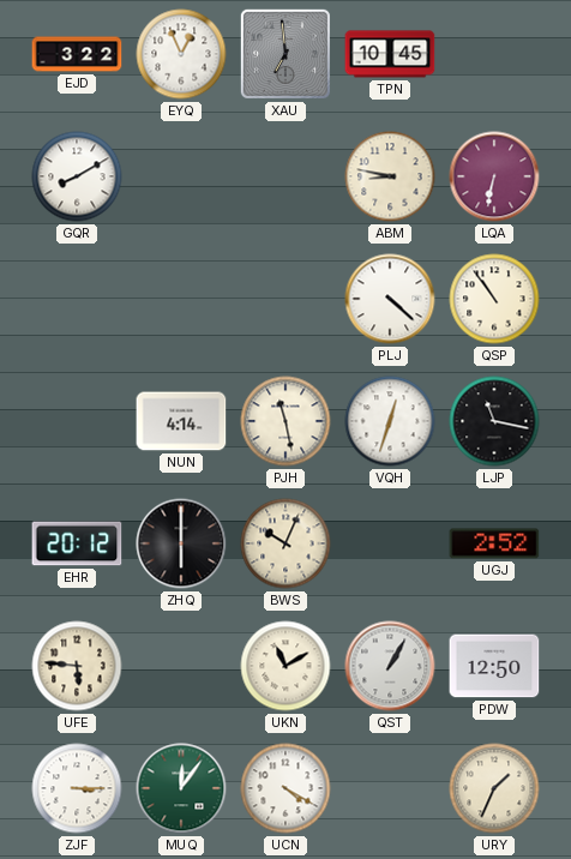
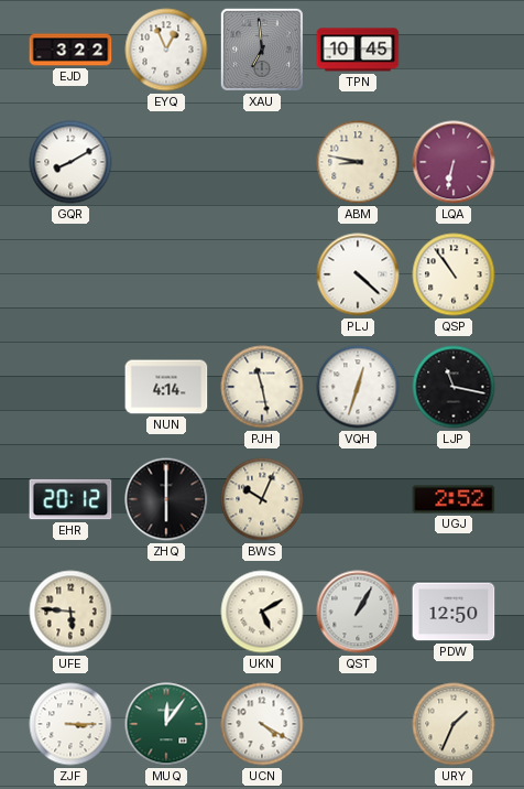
UKN: 11:10 -> 5:10
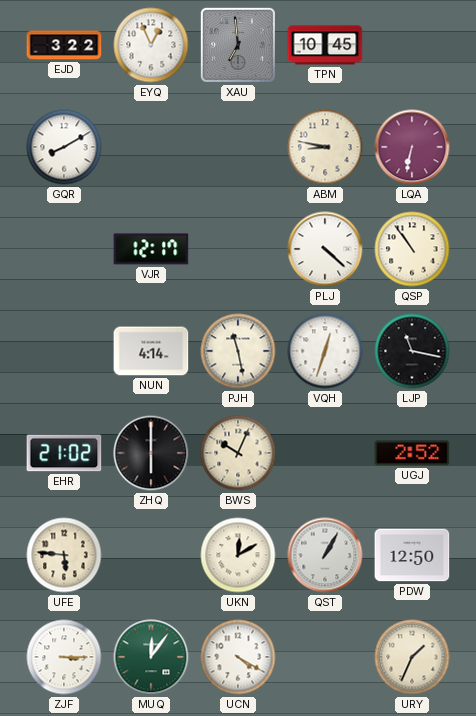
VJR: none -> 12:17
EHR: 20:12 -> 21:02
UKN: 5:10 -> 12:10
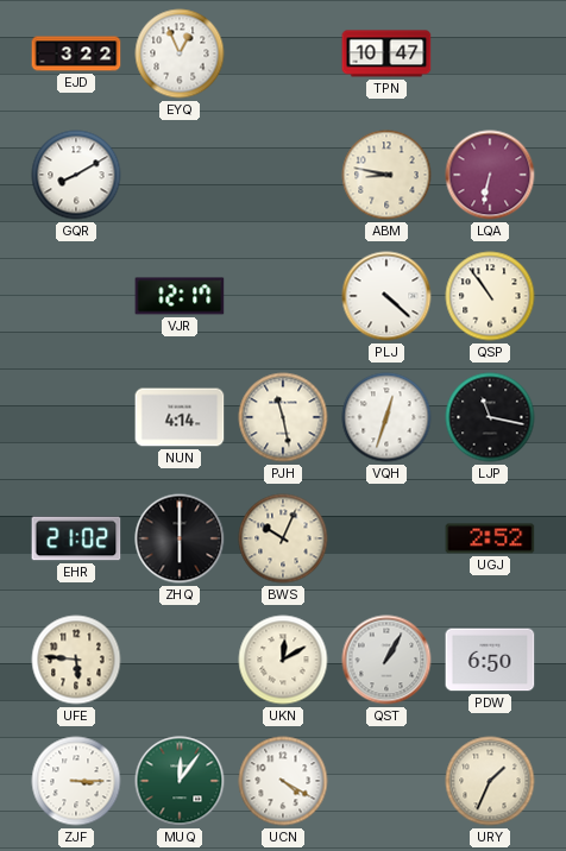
XAU: 6:59 -> none
TPN: 10:45 -> 10:47
PDW: 12:50 -> 6:50
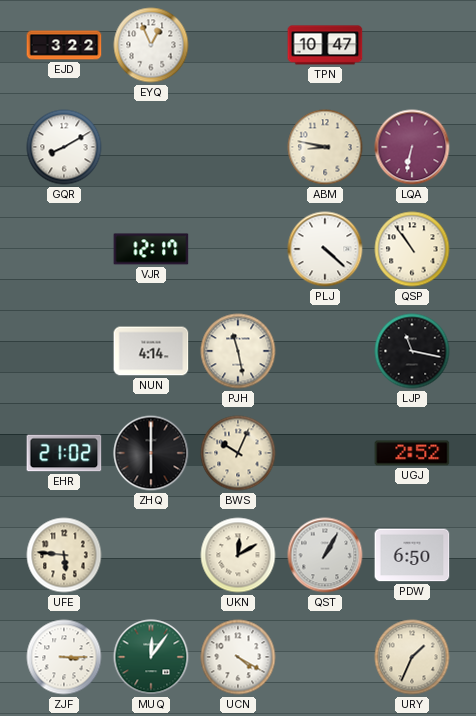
VQH: 12:33 -> none
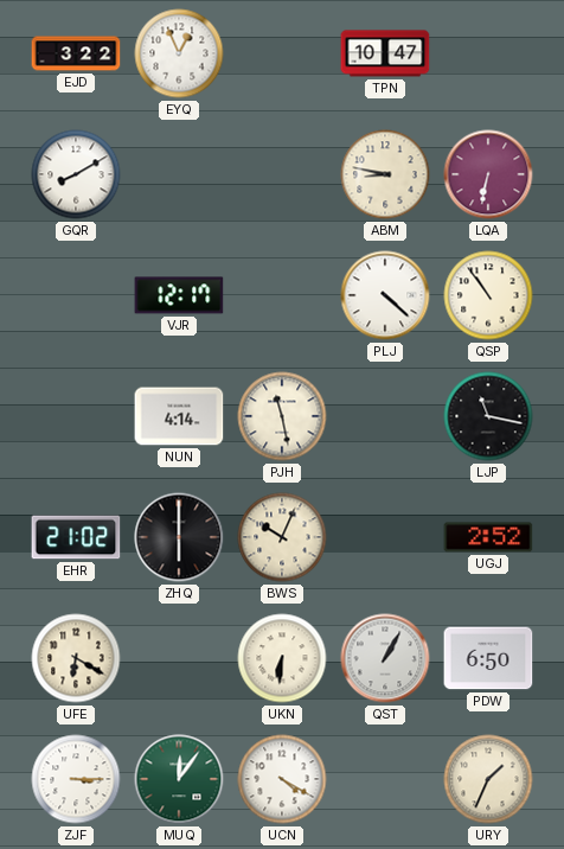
UFE: 5:46 -> 6:20
UKN: 12:10 -> 6:31
